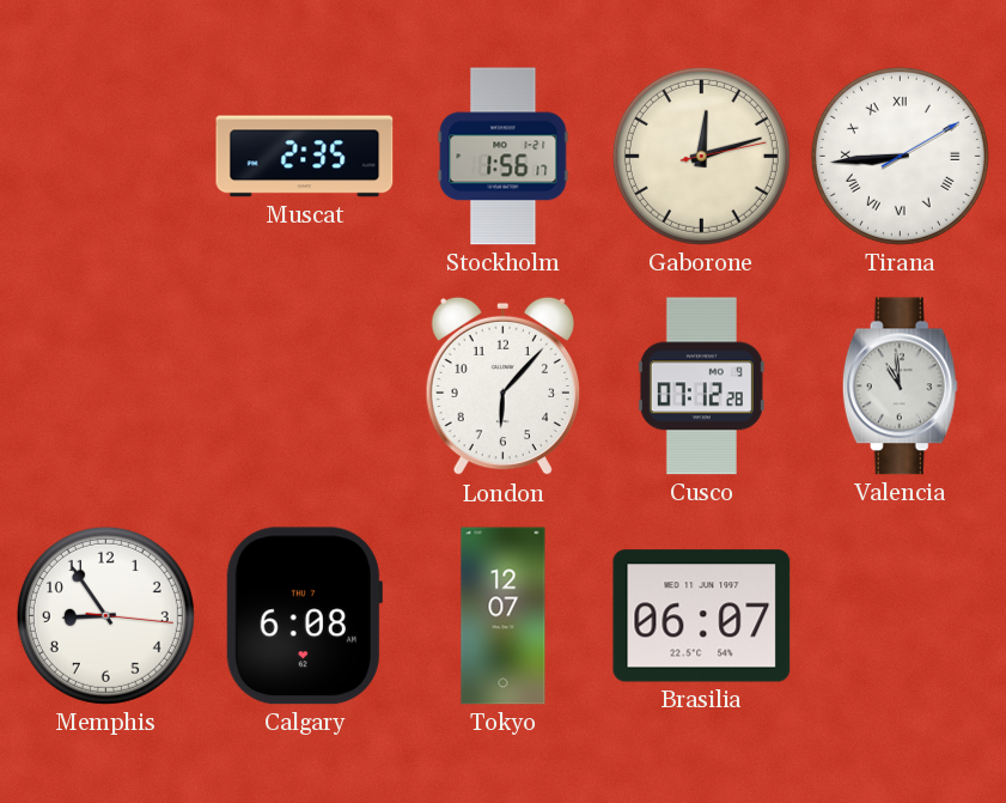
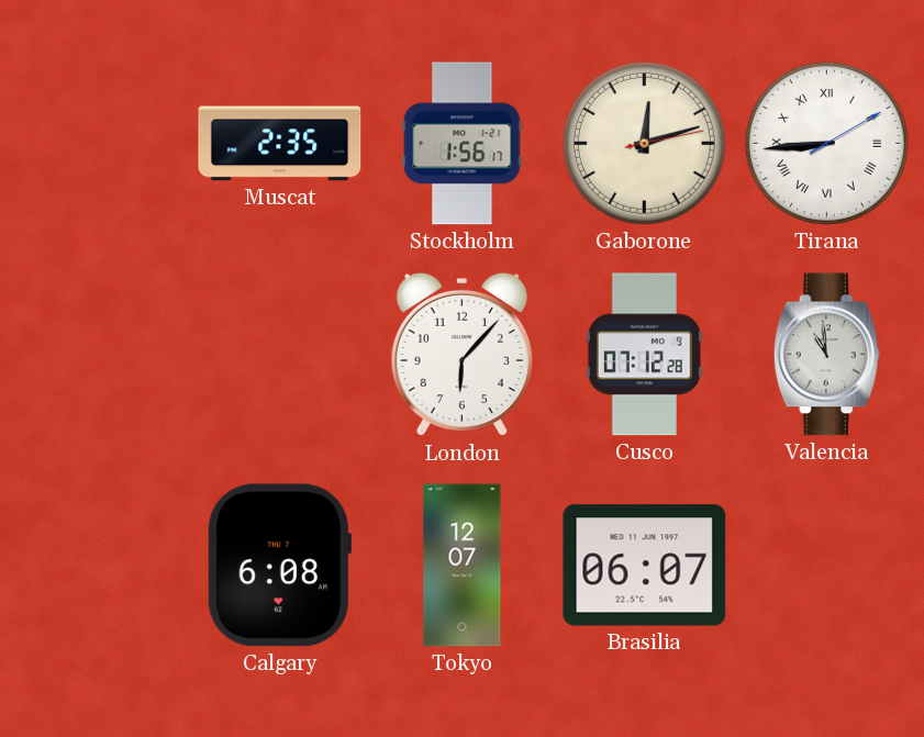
Memphis: 8:54 -> none
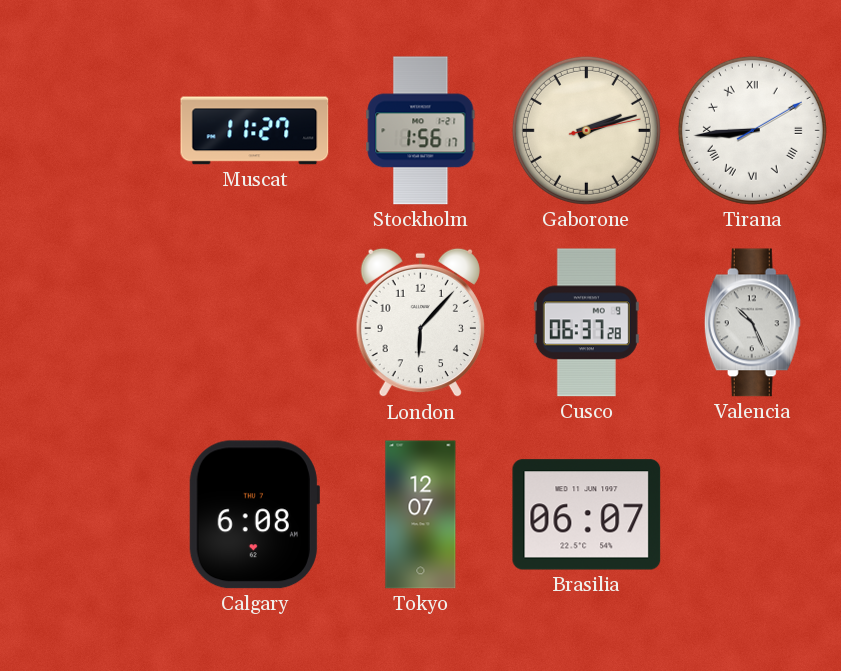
Muscat: 2:35 -> 11:27
Gaborone: 12:12 -> 2:12
Cusco: 07:12 -> 06:37
Valencia: 10:59 -> 10:26
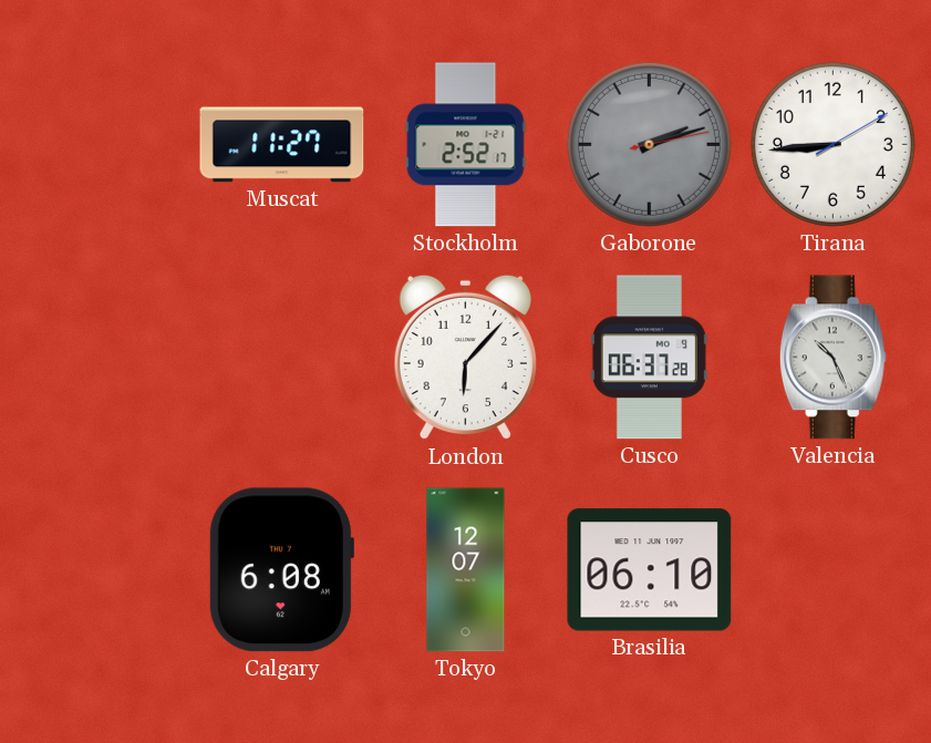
Stockholm: 1:56 -> 2:52
Gaborone dial: cream -> grey
Tirana numerals: Roman -> Arabic
Brasilia: 06:07 -> 06:10
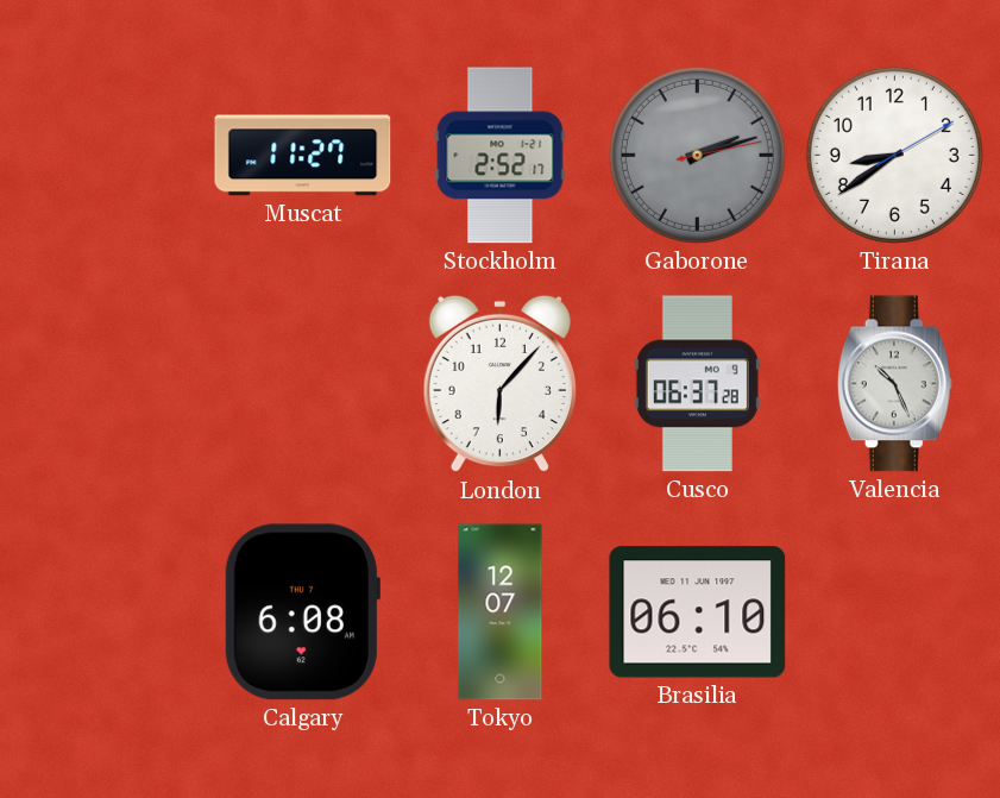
Tirana: 8:44 -> 8:39
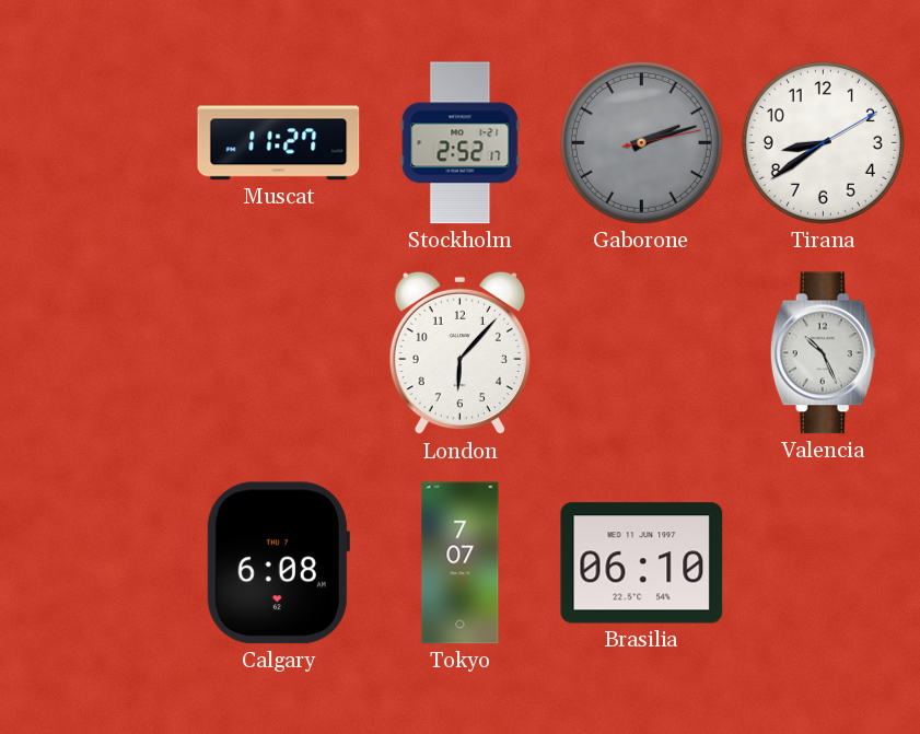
Cusco: 06:37 -> none
Tokyo: 12:07 -> 7:07
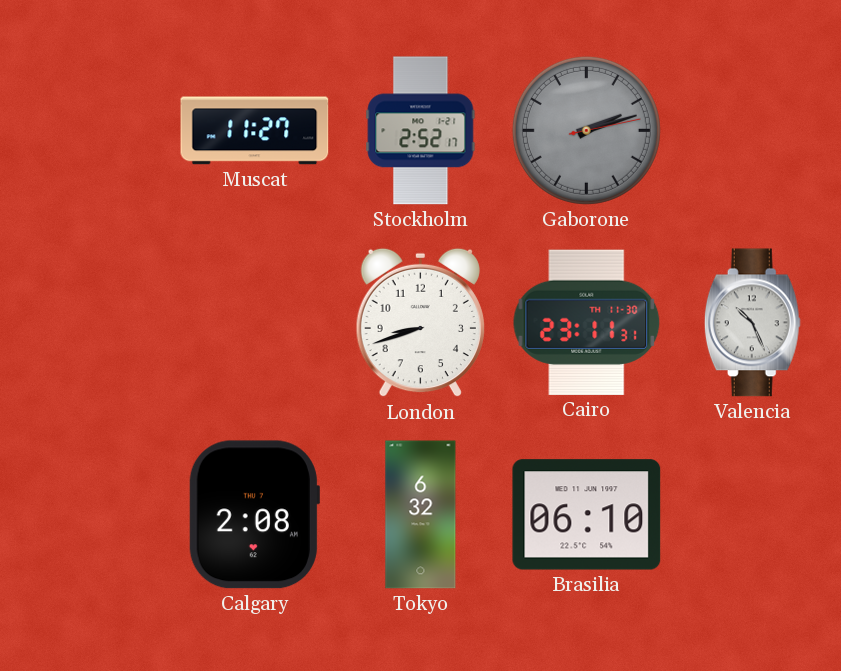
Tirana: 8:39 -> none
London: 6:07 -> 8:42
Cairo: none -> 23:11
Calgary: 6:08 -> 2:08
Tokyo: 7:07 -> 6:32
